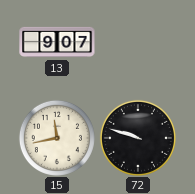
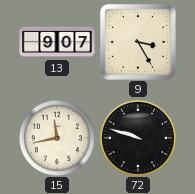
9: none -> 3:25
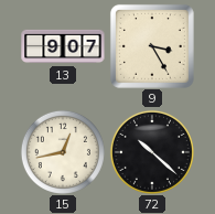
15: 11:43 -> 12:43
72: 9:48 -> 10:22
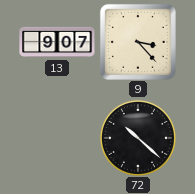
9: 3:25 -> 3:23
15: 12:43 -> none
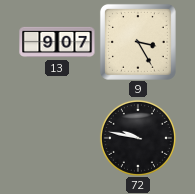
9: 3:23 -> 3:25
72: 10:22 -> 9:47
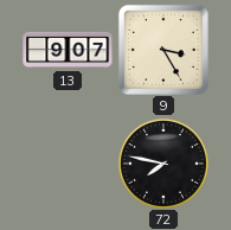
72: 9:47 -> 7:47
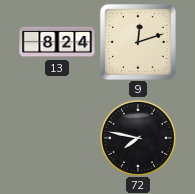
13: 9:07 -> 8:24
9: 3:25 -> 12:12
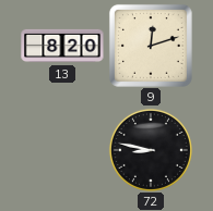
13: 8:24 -> 8:20
72: 7:47 -> 8:47
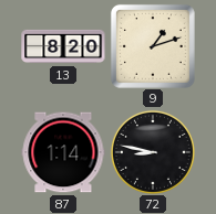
9: 12:12 -> 1:12
87: none -> 1:14
